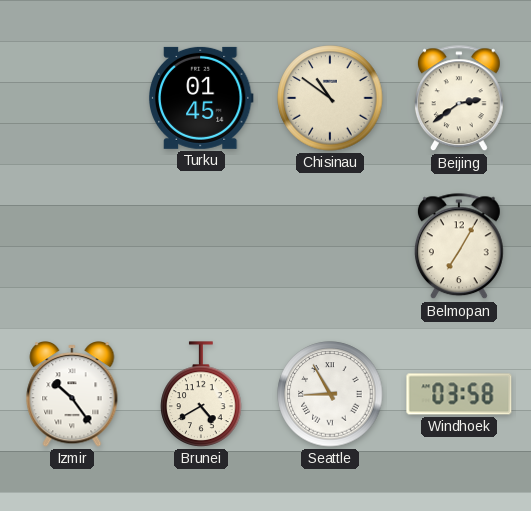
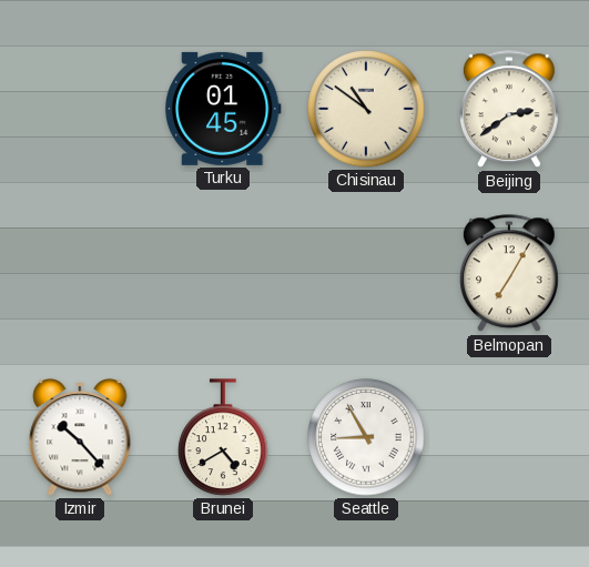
Izmir: 10:24 -> 10:23
Windhoek: 03:58 -> none
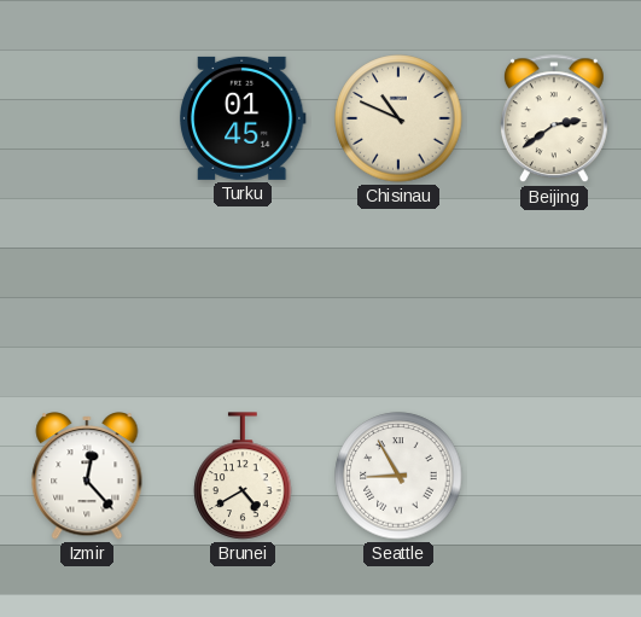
Chisinau: 10:51 -> 10:49
Belmopan: 7:05 -> none
Izmir: 10:23 -> 12:23
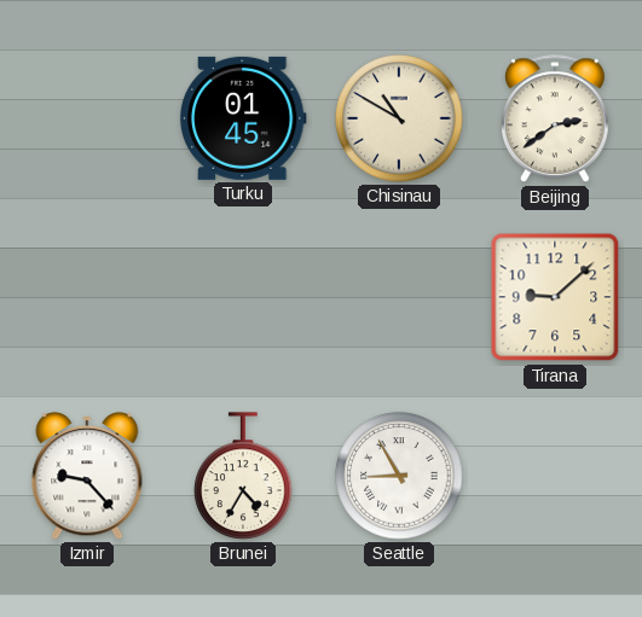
Chisinau: 10:49 -> 10:50
Tirana: none -> 9:08
Izmir: 12:23 -> 9:23
Brunei: 4:40 -> 4:35
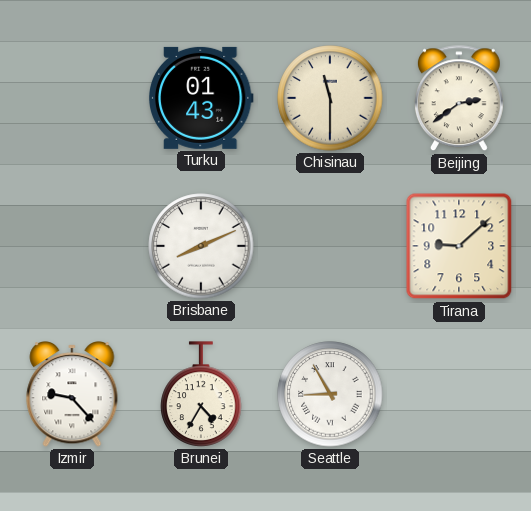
Turku: 01:45 -> 01:43
Chisinau: 10:50 -> 11:30
Brisbane: none -> 8:11
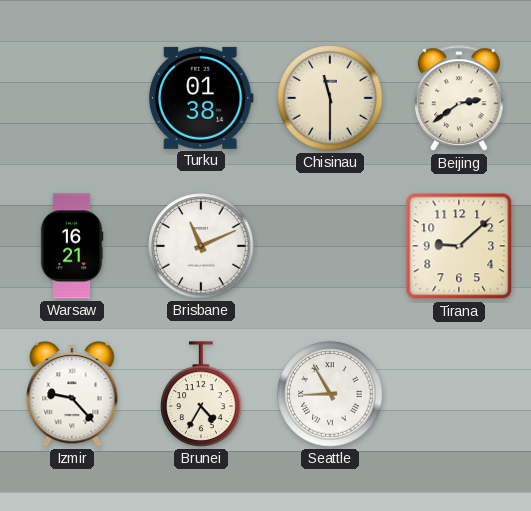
Turku: 01:43 -> 01:38
Warsaw: none -> 16:21
Brisbane: 8:11 -> 11:11
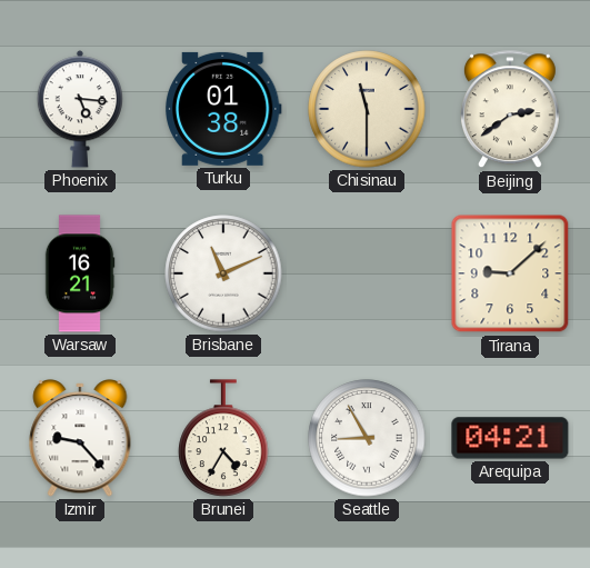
Phoenix: none -> 5:16
Arequipa: none -> 04:21
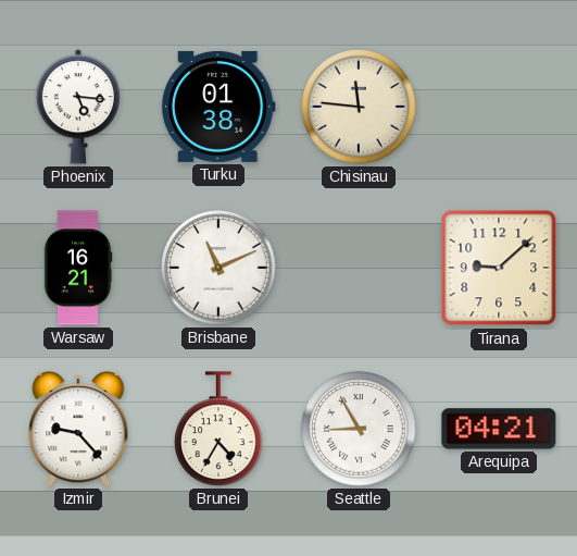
Chisinau: 11:30 -> 11:46
Beijing: 2:39 -> none
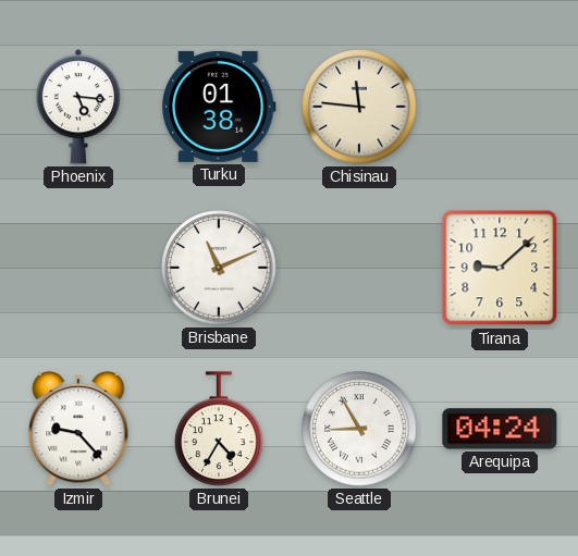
Warsaw: 16:21 -> none
Arequipa: 04:21 -> 04:24
